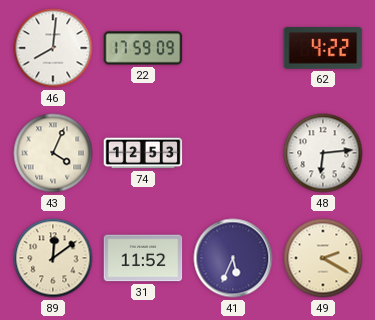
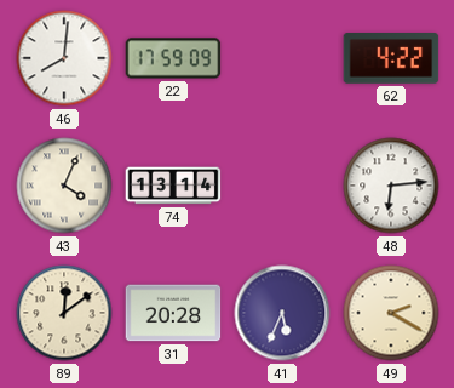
74: 12:53 -> 13:14
31: 11:52 -> 20:28
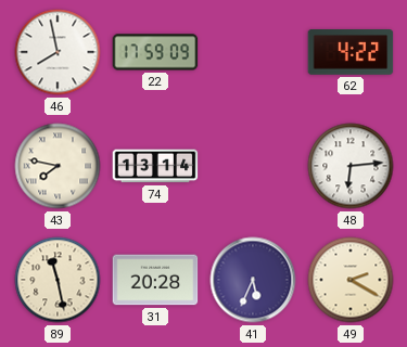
46: 8:01 -> 7:58
43: 4:04 -> 7:47
89: 12:09 -> 11:28
